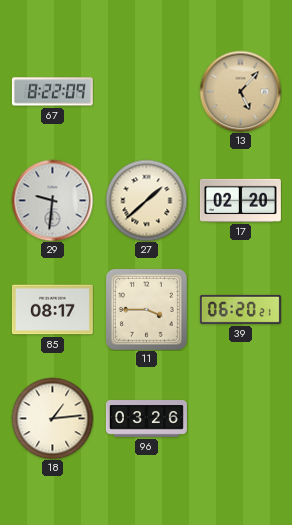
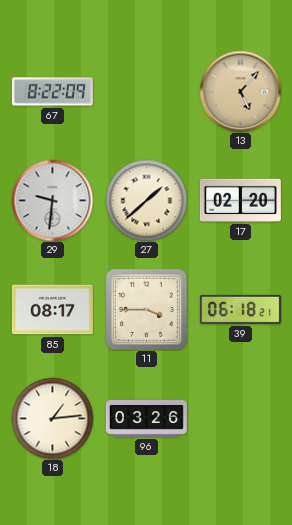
39: 06:20 -> 06:18
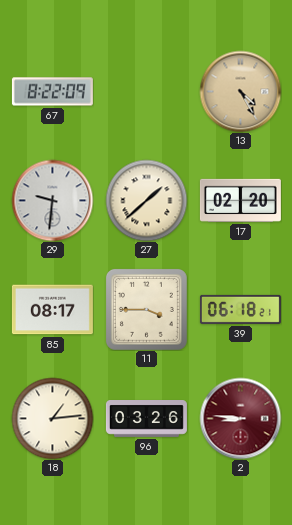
13: 5:07 -> 4:25
2: none -> 8:46
